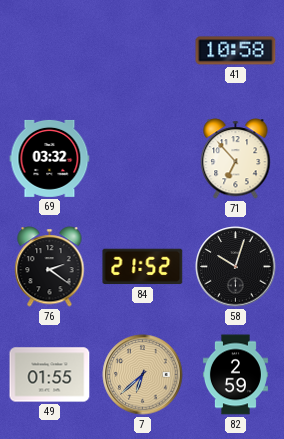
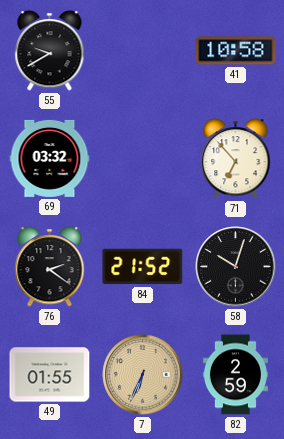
55: none -> 9:40
7: 6:38 -> 6:34
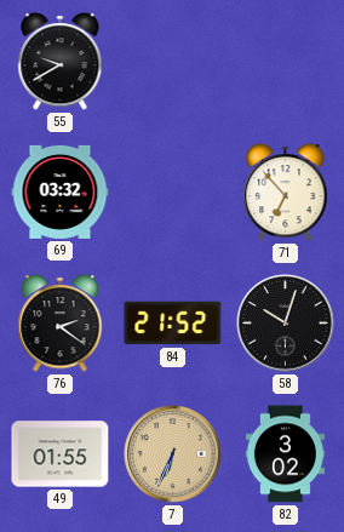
41: 10:58 -> none
82: 2:59 -> 3:02
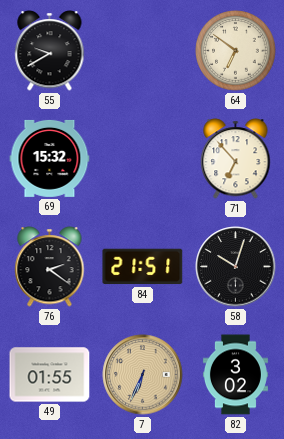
64: none -> 6:51
69: 03:32 -> 15:32
84: 21:52 -> 21:51
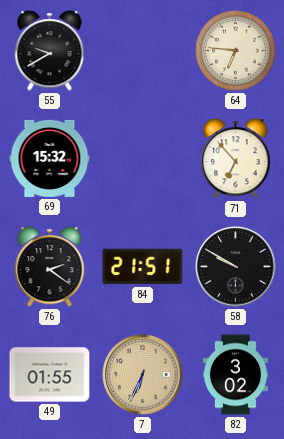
64: 6:51 -> 6:46
58: 10:03 -> 9:50
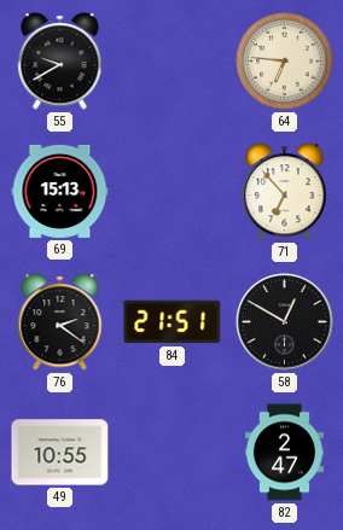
69: 15:32 -> 15:13
58: 9:50 -> 12:50
49: 01:55 -> 10:55
7: 6:34 -> none
82: 3:02 -> 2:47
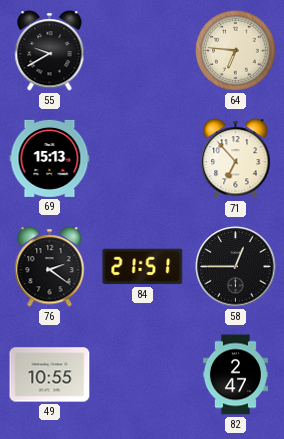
58: 12:50 -> 12:45
